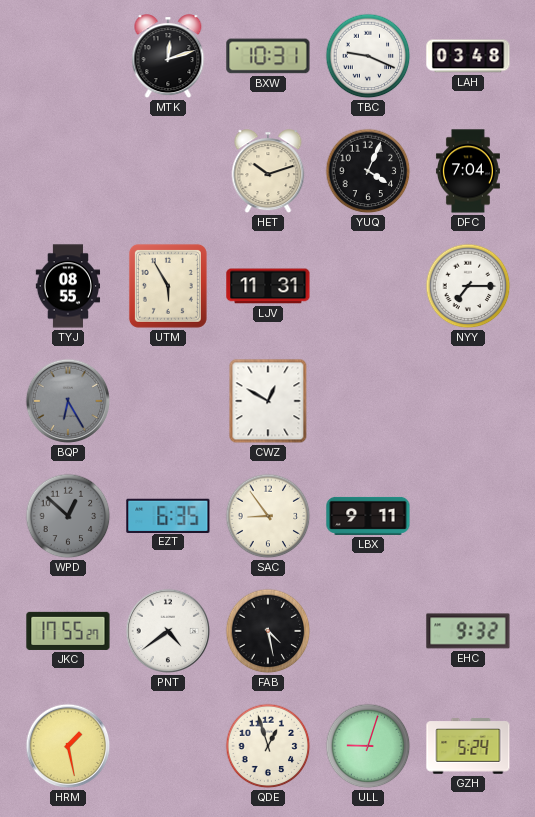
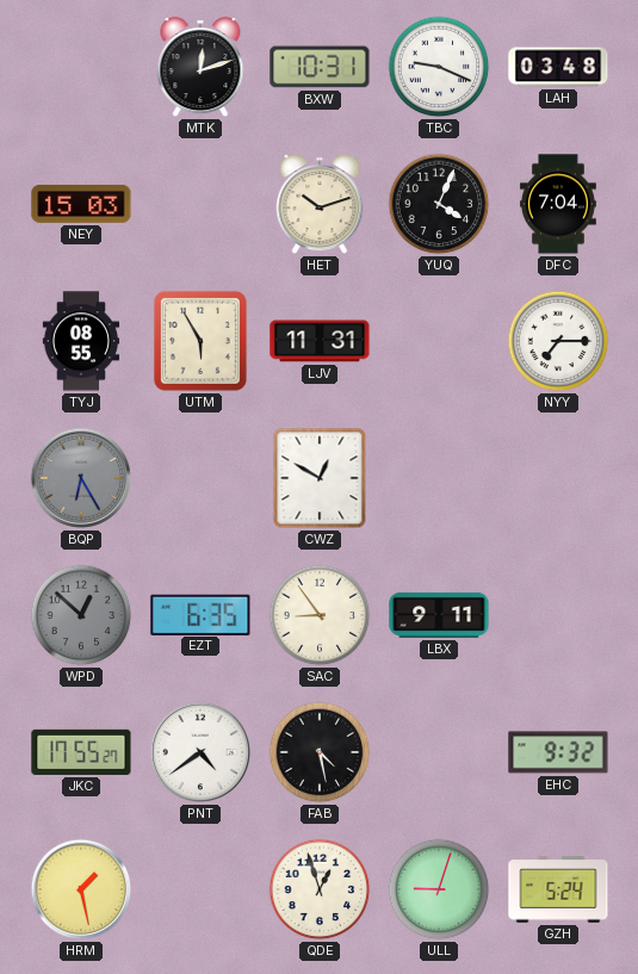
NEY: none -> 15:03
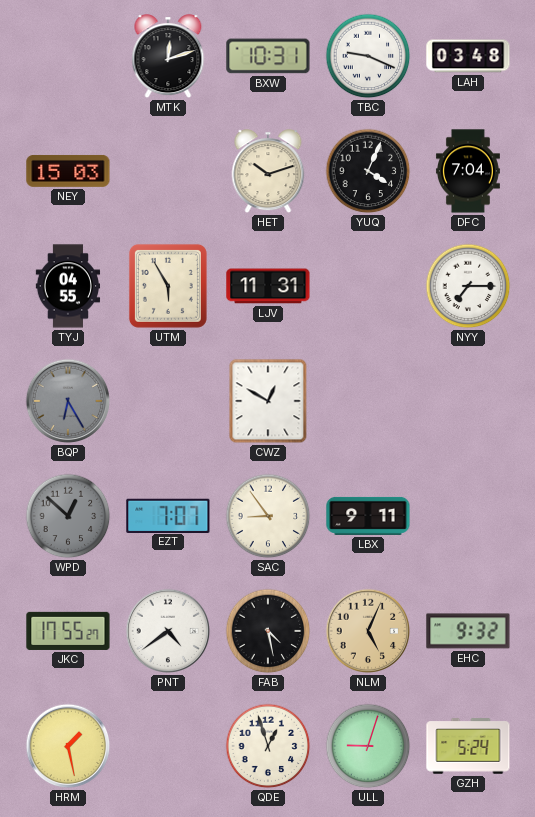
TYJ: 08:55 -> 04:55
EZT: 6:35 -> 7:07
NLM: none -> 5:04
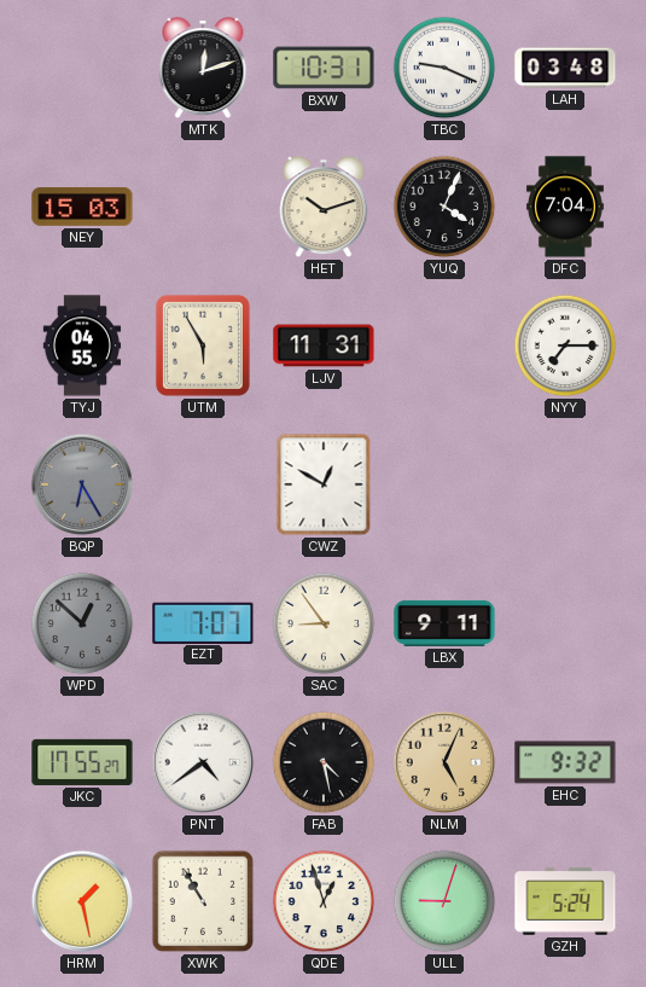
XWK: none -> 10:55
